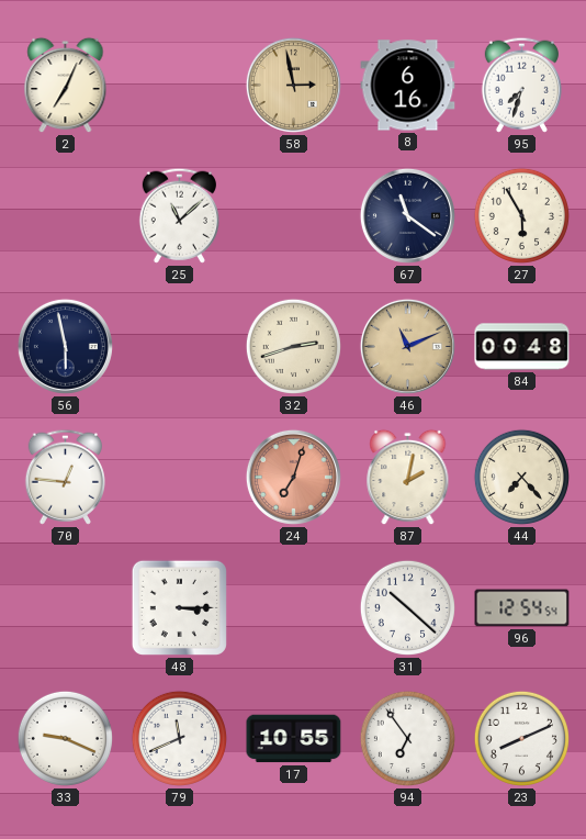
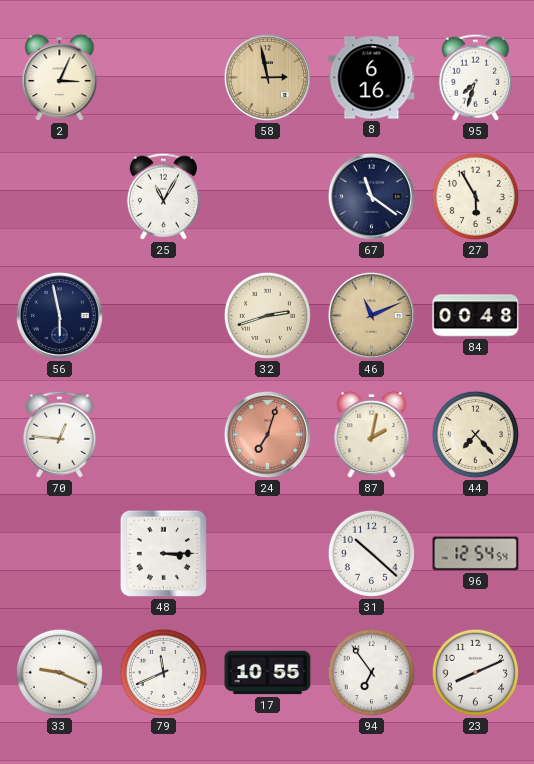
2: 7:04 -> 3:04
25: 11:08 -> 11:05
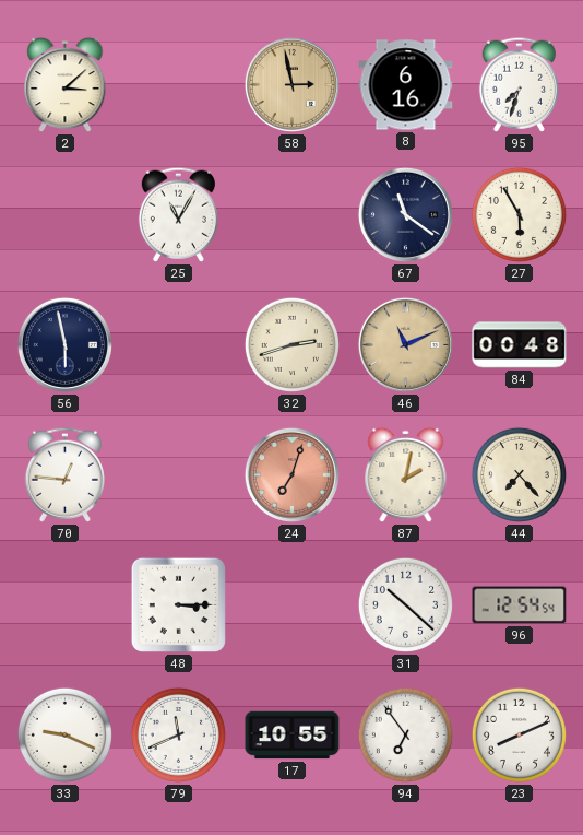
2: 3:04 -> 3:08
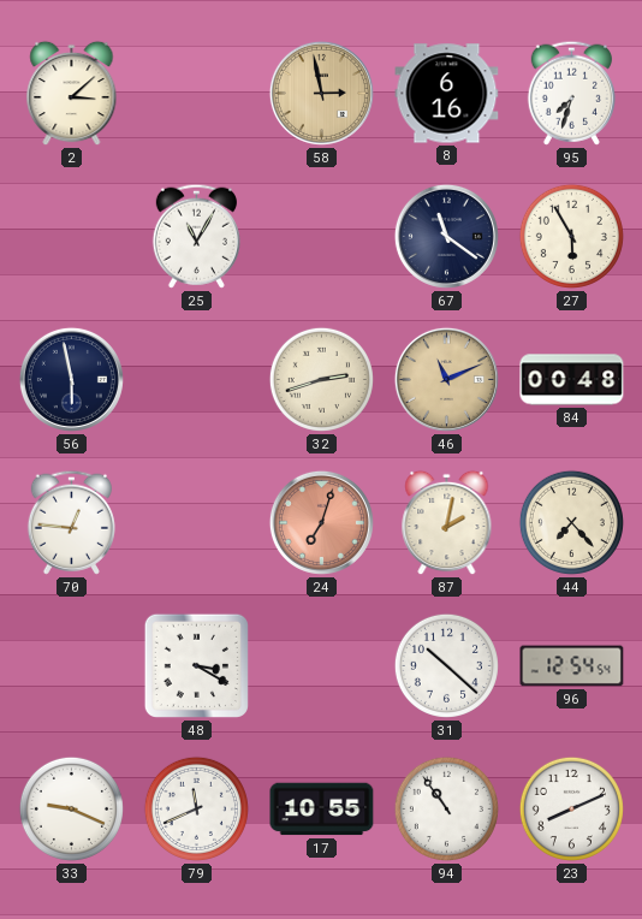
48: 3:15 -> 3:20
94: 6:54 -> 10:54
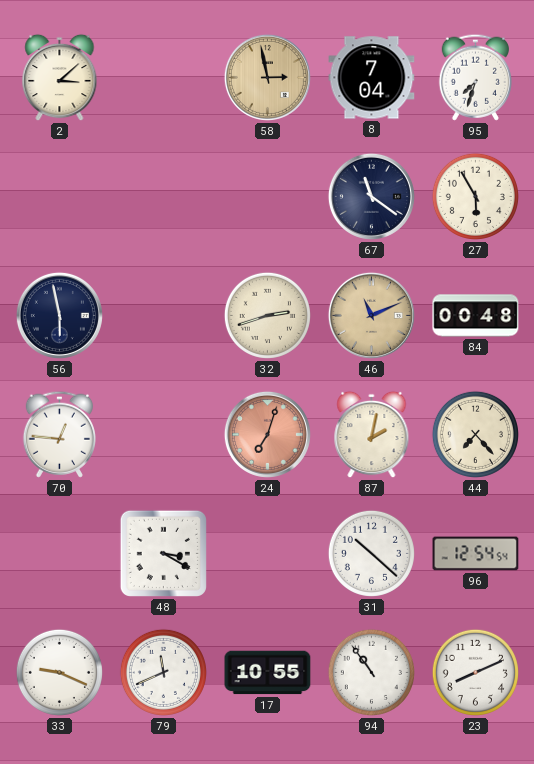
8: 6:16 -> 7:04
25: 11:05 -> none
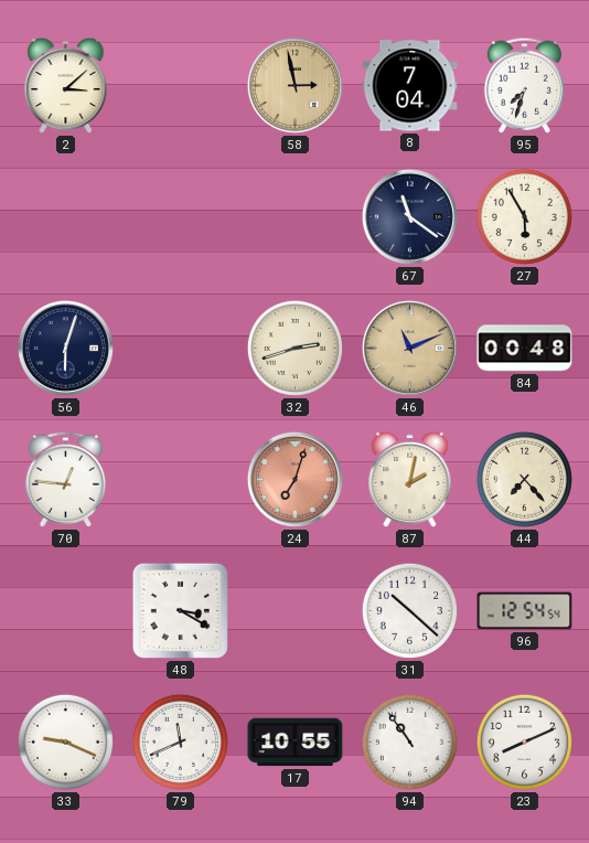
56: 5:58 -> 6:03
